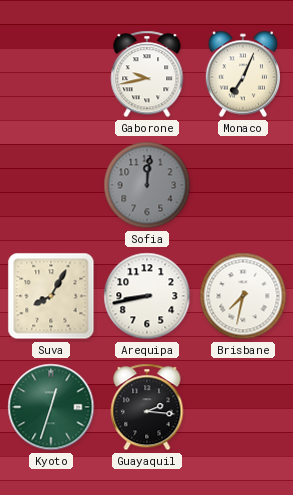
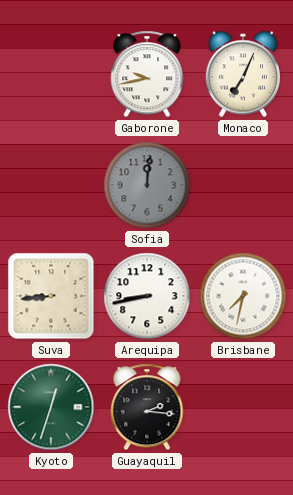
Suva: 8:05 -> 8:44
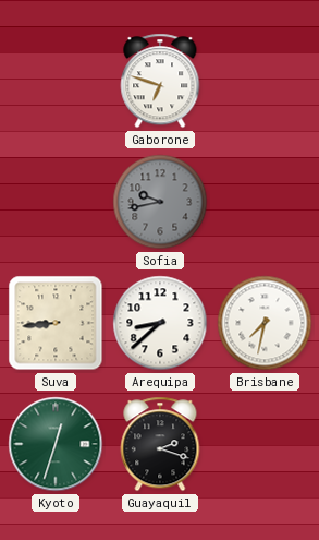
Gaborone: 9:43 -> 6:48
Monaco: 7:04 -> none
Sofia: 12:01 -> 9:43
Arequipa: 8:43 -> 8:38
Guayaquil: 2:16 -> 2:18
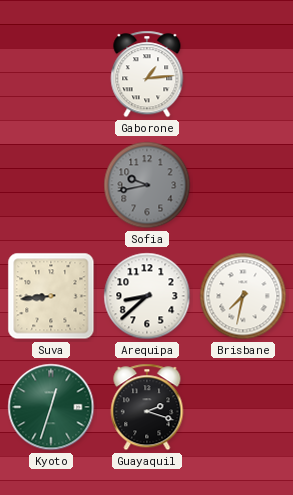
Gaborone: 6:48 -> 1:14
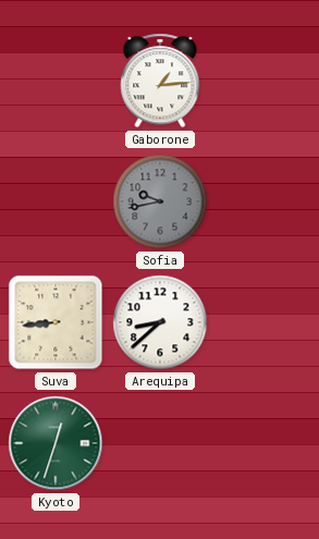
Brisbane: 7:32 -> none
Guayaquil: 2:18 -> none
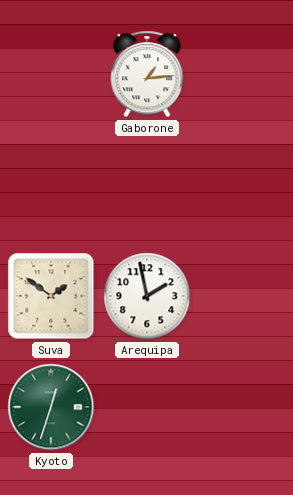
Sofia: 9:43 -> none
Suva: 8:44 -> 1:51
Arequipa: 8:38 -> 1:58
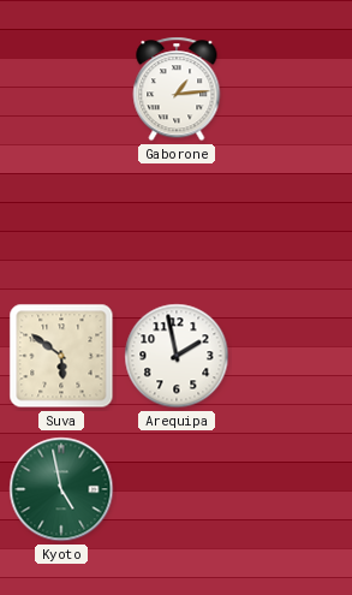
Suva: 1:51 -> 5:51
Kyoto: 12:33 -> 4:58
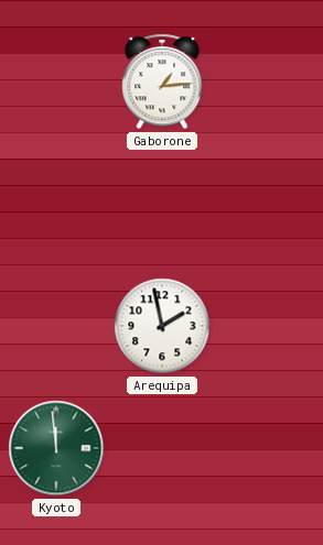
Suva: 5:51 -> none
Kyoto: 4:58 -> 11:59
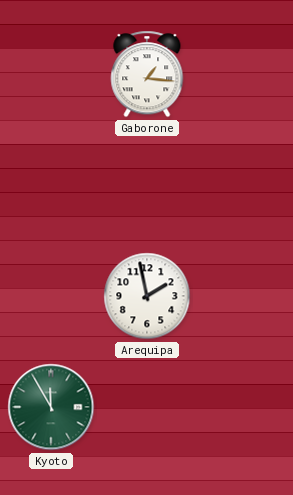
Gaborone: 1:14 -> 1:16
Kyoto: 11:59 -> 11:55
